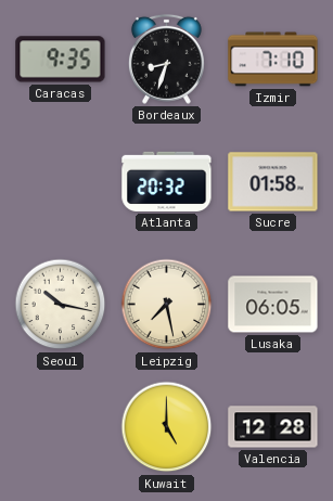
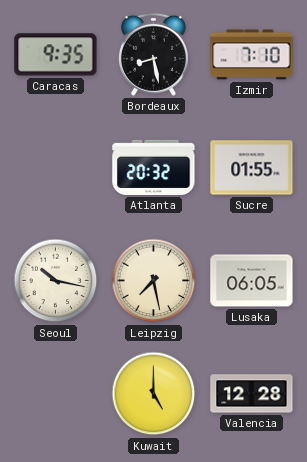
Bordeaux: 8:33 -> 8:28
Sucre: 01:58 -> 01:55
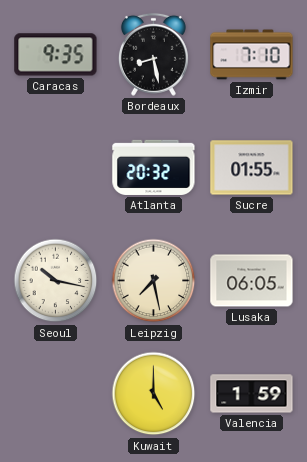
Valencia: 12:28 -> 1:59
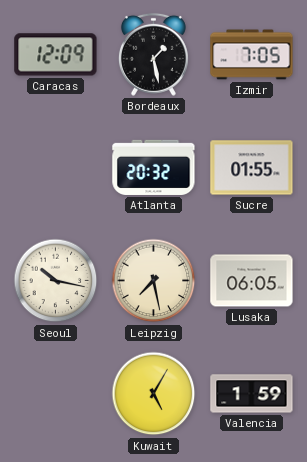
Caracas: 9:35 -> 12:09
Bordeaux: 8:28 -> 1:28
Izmir: 7:10 -> 7:05
Kuwait: 5:00 -> 5:05
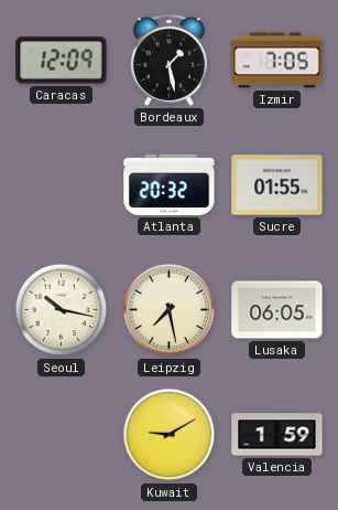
Kuwait: 5:05 -> 9:10
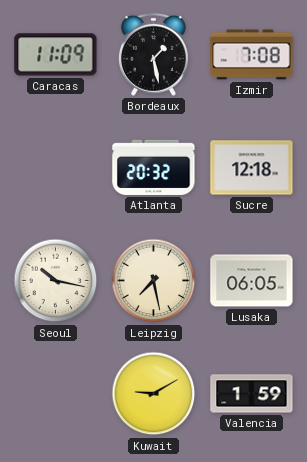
Caracas: 12:09 -> 11:09
Izmir: 7:05 -> 7:08
Sucre: 01:55 -> 12:18
